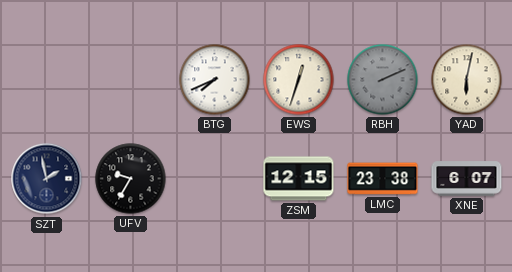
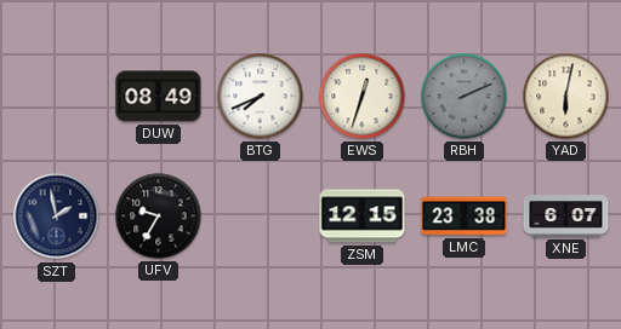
DUW: none -> 08:49
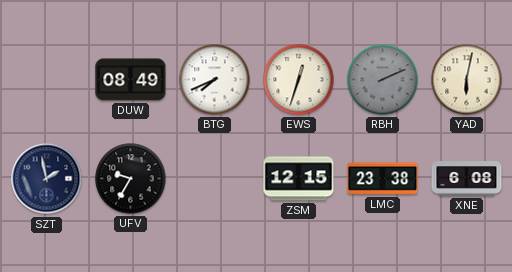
XNE: 6:07 -> 6:08
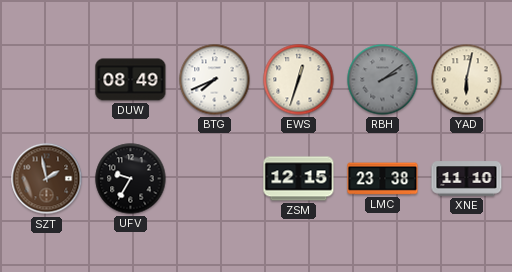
RBH: 2:11 -> 2:09
SZT dial: navy -> brown
XNE: 6:08 -> 11:10
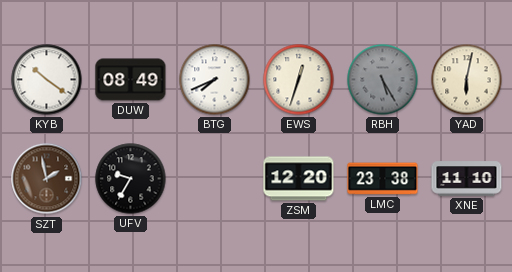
KYB: none -> 10:21
RBH: 2:09 -> 5:25
ZSM: 12:15 -> 12:20
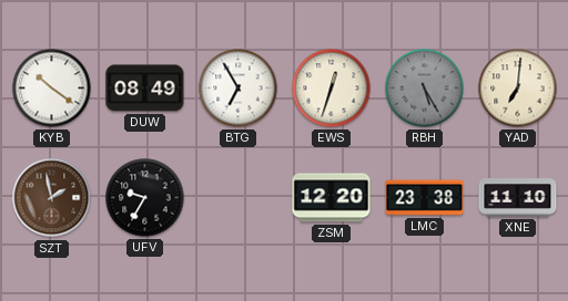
BTG: 7:41 -> 6:55
YAD: 6:02 -> 7:01
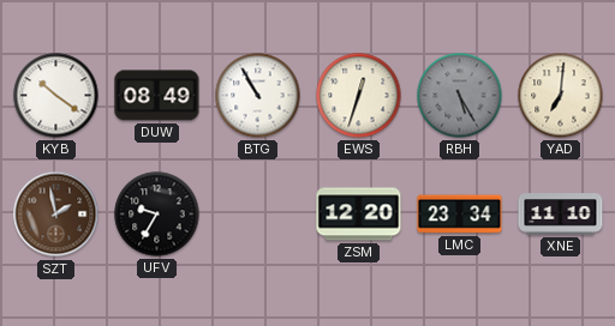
BTG: 6:55 -> 10:55
LMC: 23:38 -> 23:34
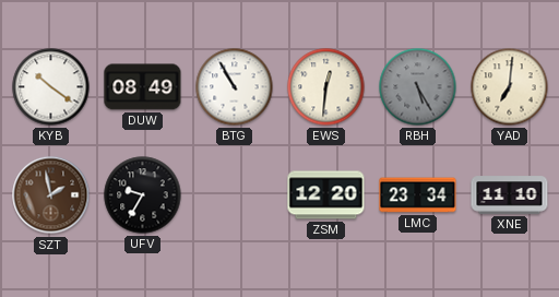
EWS: 12:33 -> 12:31
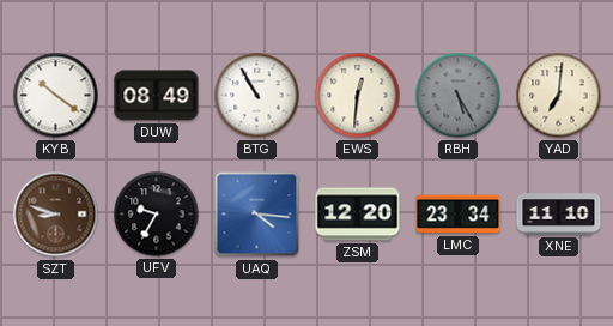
SZT: 1:58 -> 8:48
UAQ: none -> 4:16
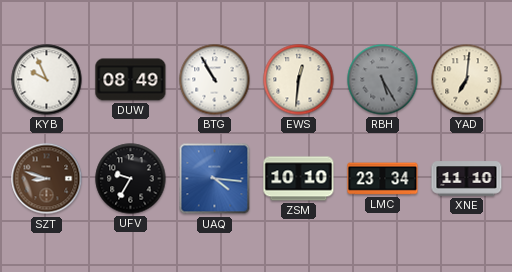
KYB: 10:21 -> 9:56
ZSM: 12:20 -> 10:10
